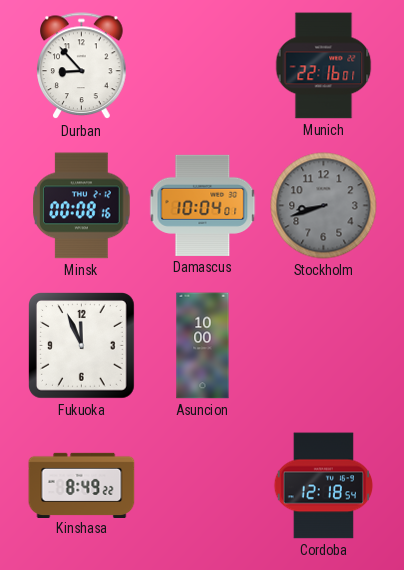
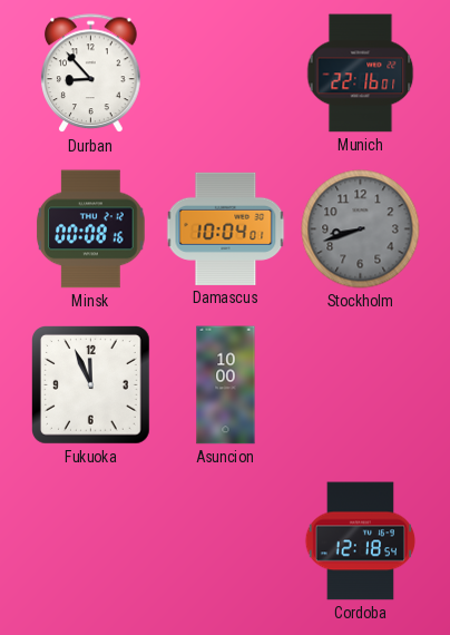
Kinshasa: 8:49 -> none
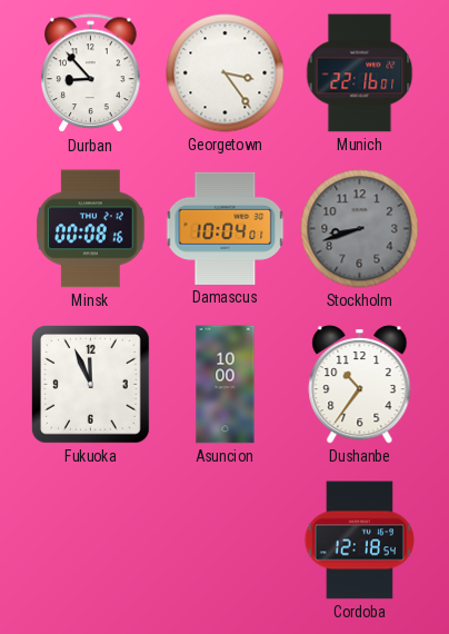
Georgetown: none -> 3:24
Dushanbe: none -> 10:36
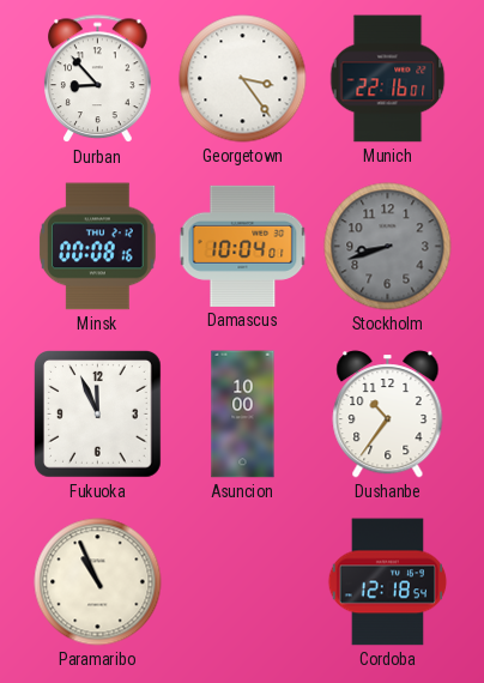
Paramaribo: none -> 10:56
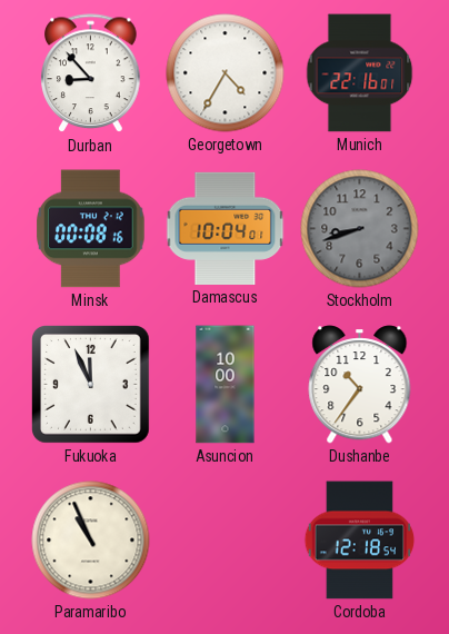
Georgetown: 3:24 -> 4:35
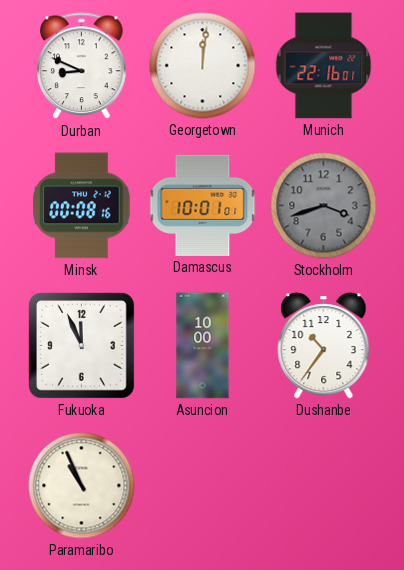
Durban: 8:53 -> 8:49
Georgetown: 4:35 -> 12:01
Damascus: 10:04 -> 10:01
Stockholm: 8:42 -> 3:42
Cordoba: 12:18 -> none
